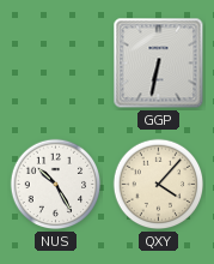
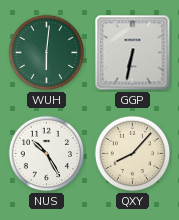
WUH: none -> 6:01
QXY: 4:07 -> 8:07
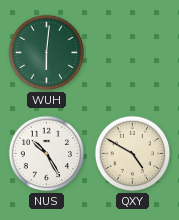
GGP: 6:32 -> none
QXY: 8:07 -> 4:50
